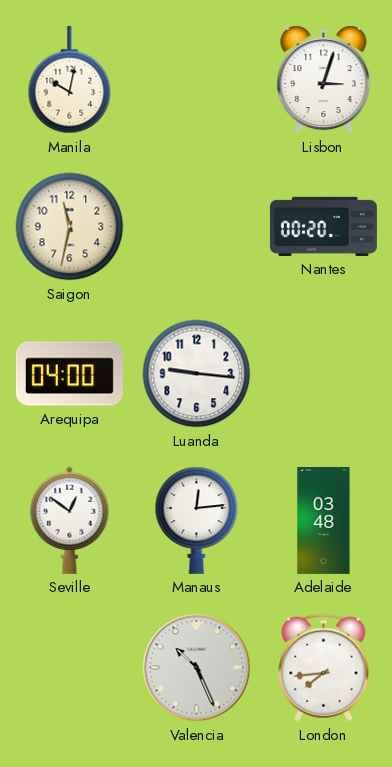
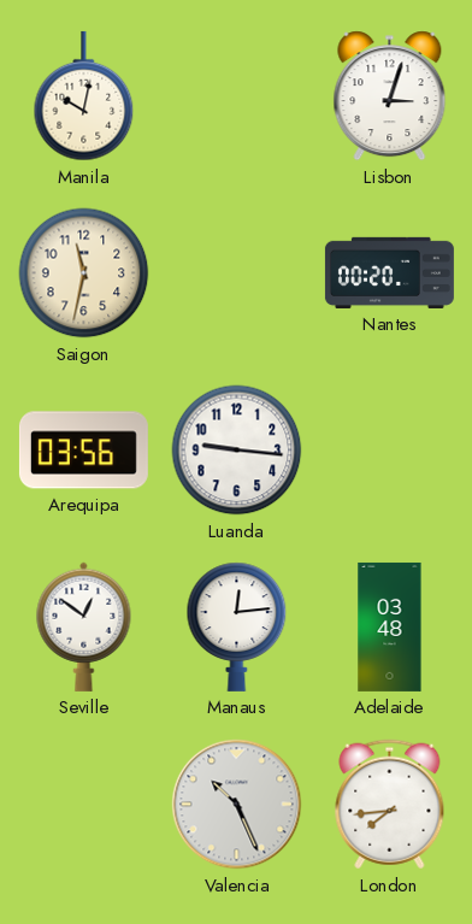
Arequipa: 04:00 -> 03:56
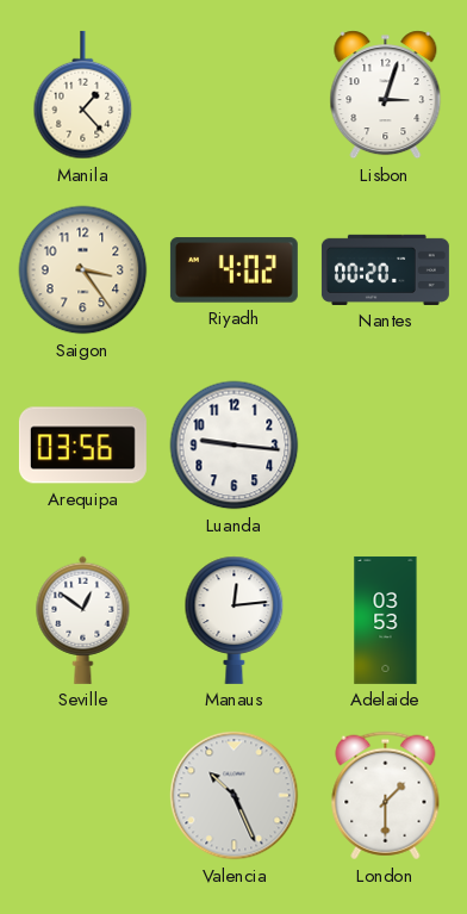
Manila: 10:02 -> 1:23
Saigon: 11:32 -> 3:24
Riyadh: none -> 4:02
Adelaide: 03:48 -> 03:53
London: 7:44 -> 1:30
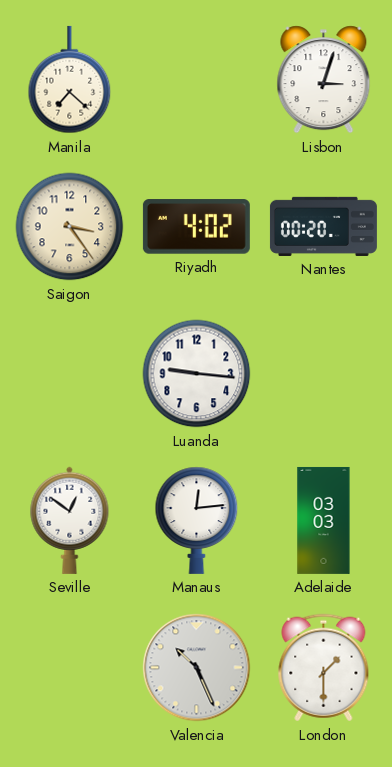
Manila: 1:23 -> 7:22
Arequipa: 03:56 -> none
Adelaide: 03:53 -> 03:03
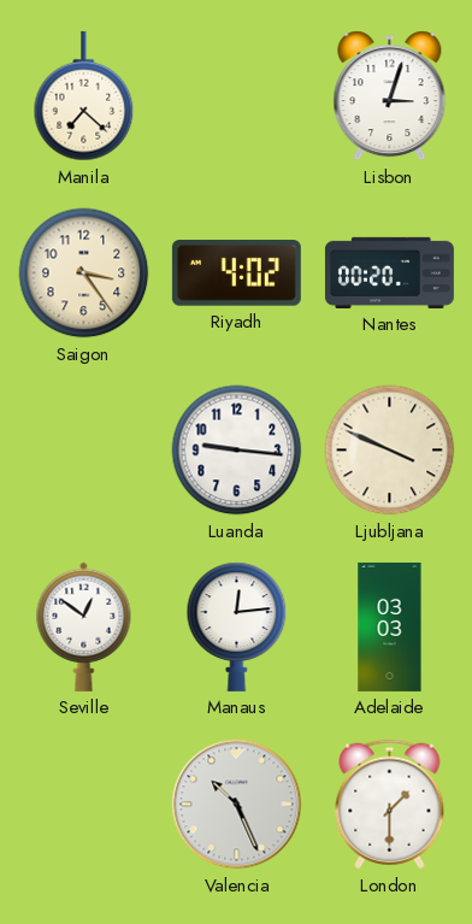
Ljubljana: none -> 3:49
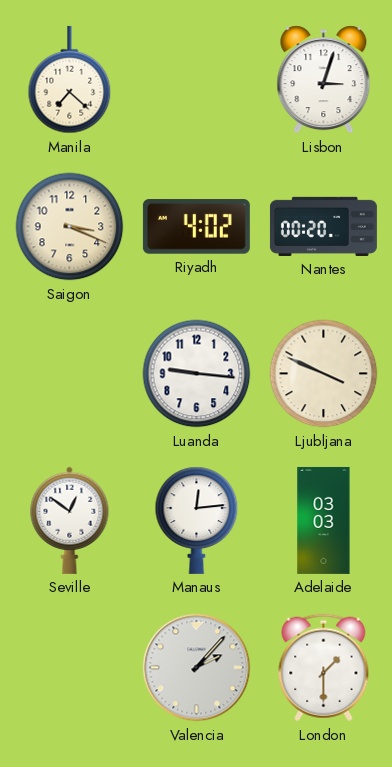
Saigon: 3:24 -> 3:19
Valencia: 10:26 -> 2:07
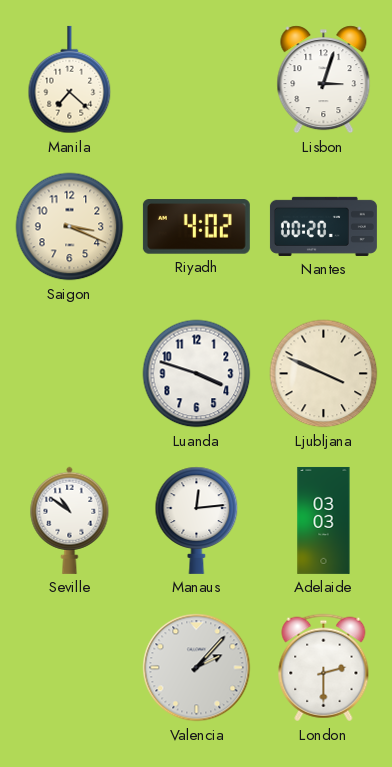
Luanda: 9:16 -> 3:48
Seville: 12:51 -> 10:51
London: 1:30 -> 2:30
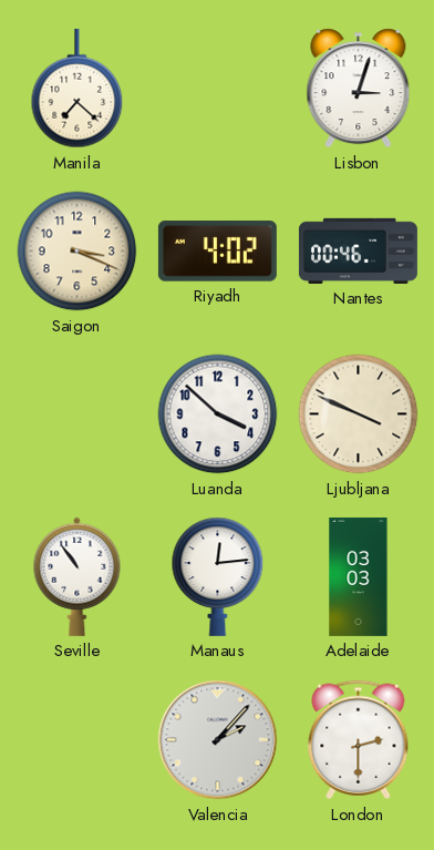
Nantes: 00:20 -> 00:46
Luanda: 3:48 -> 3:52
Seville: 10:51 -> 10:54
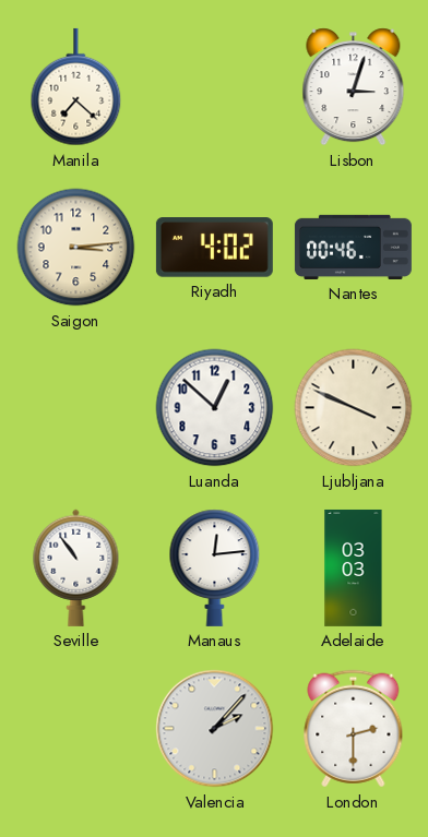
Saigon: 3:19 -> 3:14
Luanda: 3:52 -> 12:52
